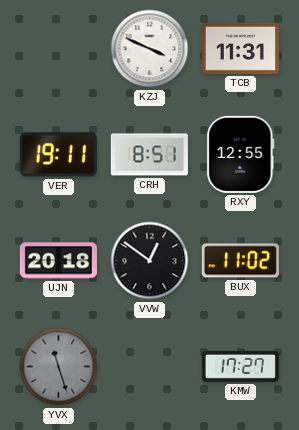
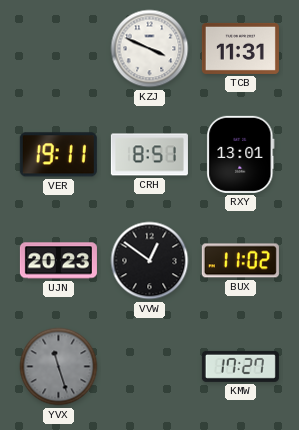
RXY: 12:55 -> 13:01
UJN: 20:18 -> 20:23
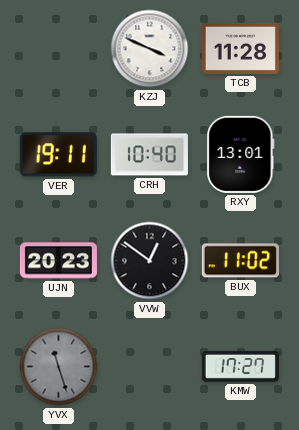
TCB: 11:31 -> 11:28
CRH: 8:51 -> 10:40
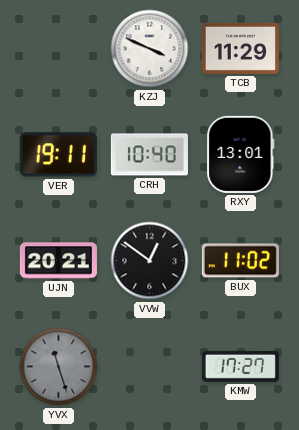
TCB: 11:28 -> 11:29
UJN: 20:23 -> 20:21
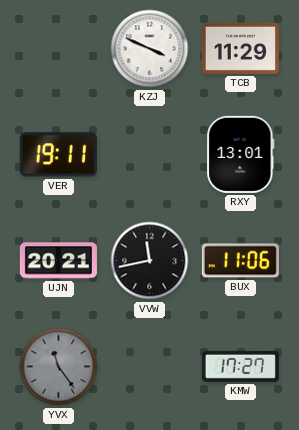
CRH: 10:40 -> none
VVW: 12:51 -> 11:43
BUX: 11:02 -> 11:06
YVX: 11:27 -> 11:24
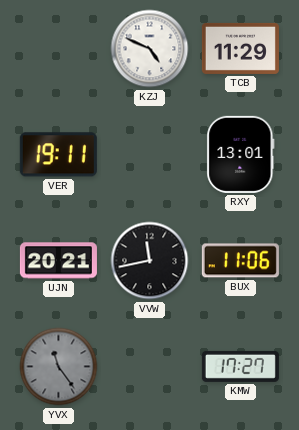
KZJ: 3:49 -> 4:49
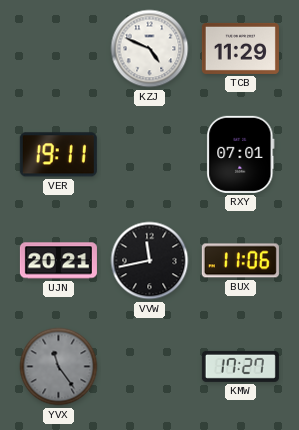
RXY: 13:01 -> 07:01
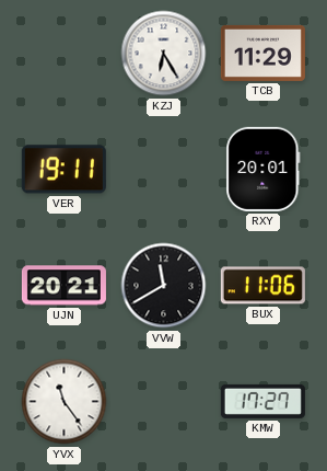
KZJ: 4:49 -> 6:25
RXY: 07:01 -> 20:01
VVW: 11:43 -> 11:40
YVX dial: grey -> white
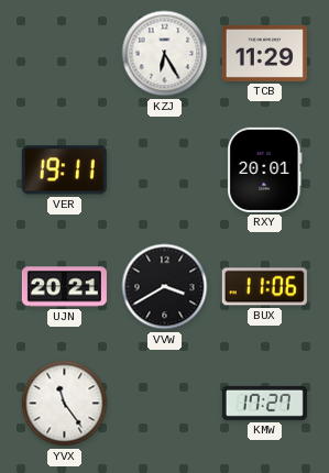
VVW: 11:40 -> 3:40
